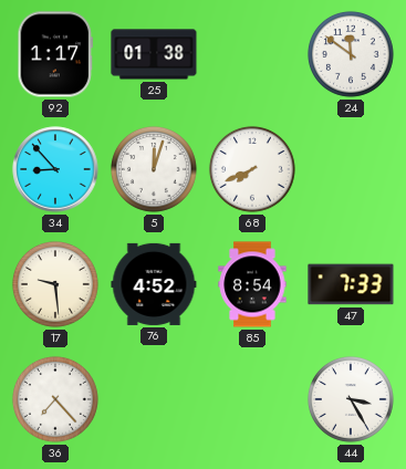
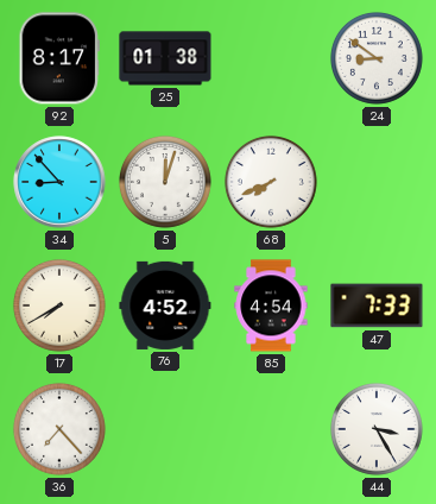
92: 1:17 -> 8:17
24: 11:51 -> 8:51
17: 9:29 -> 7:40
85: 8:54 -> 4:54
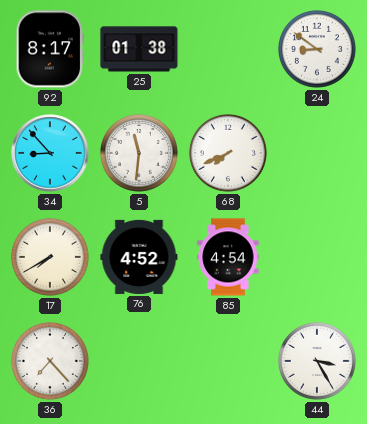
5: 12:03 -> 11:31
47: 7:33 -> none
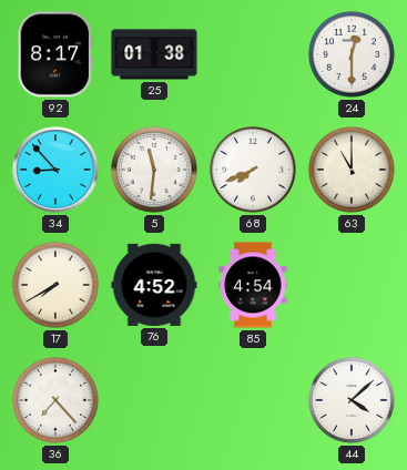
24: 8:51 -> 12:30
63: none -> 11:00
44: 3:25 -> 4:08
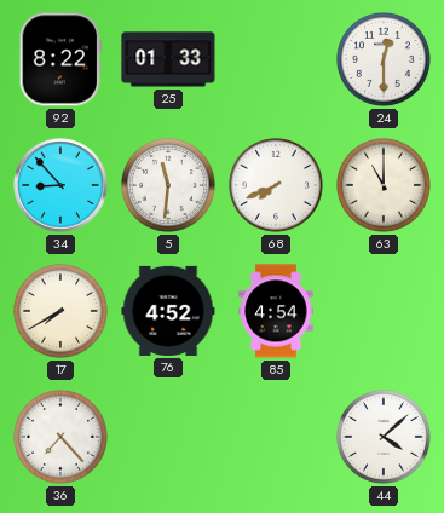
92: 8:17 -> 8:22
25: 01:38 -> 01:33
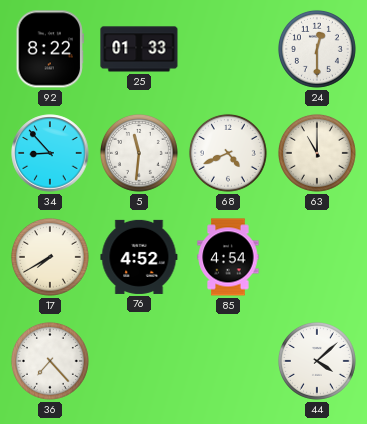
68: 7:41 -> 4:41
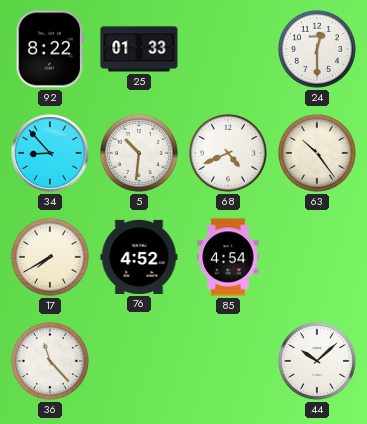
5: 11:31 -> 10:31
63: 11:00 -> 10:24
36: 7:23 -> 11:23
44: 4:08 -> 10:08
